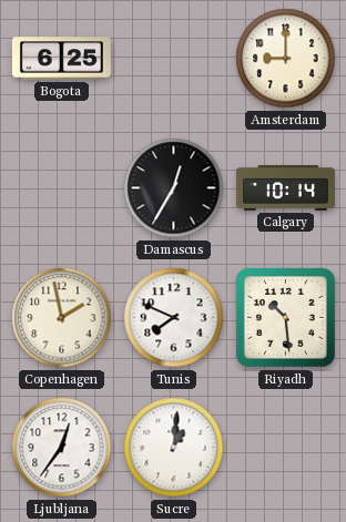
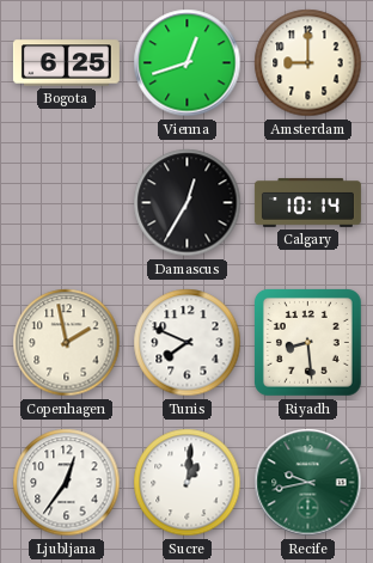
Vienna: none -> 12:42
Riyadh: 10:29 -> 8:29
Recife: none -> 9:43
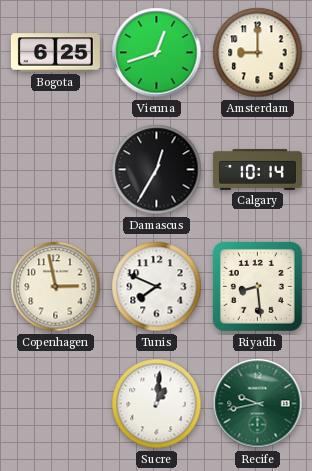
Copenhagen: 1:58 -> 2:58
Ljubljana: 12:36 -> none
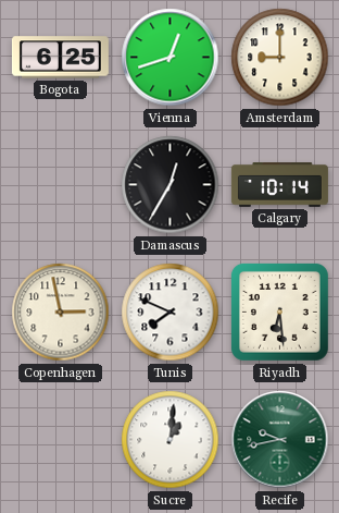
Riyadh: 8:29 -> 6:29
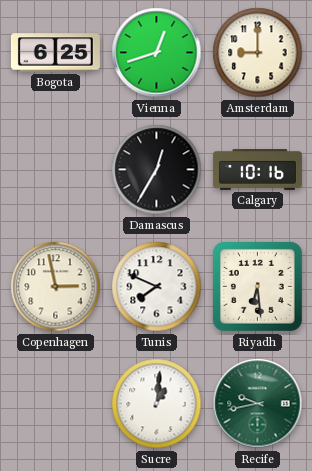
Calgary: 10:14 -> 10:16
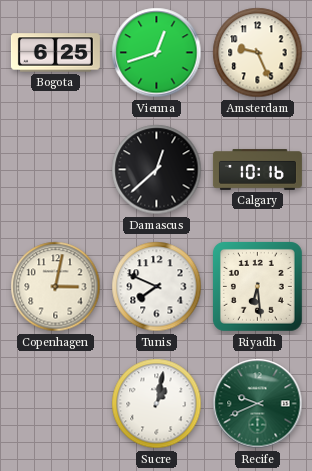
Amsterdam: 9:00 -> 9:26
Damascus: 12:35 -> 12:38
Copenhagen: 2:58 -> 3:02
Sucre: 1:01 -> 1:02
Recife: 9:43 -> 9:41
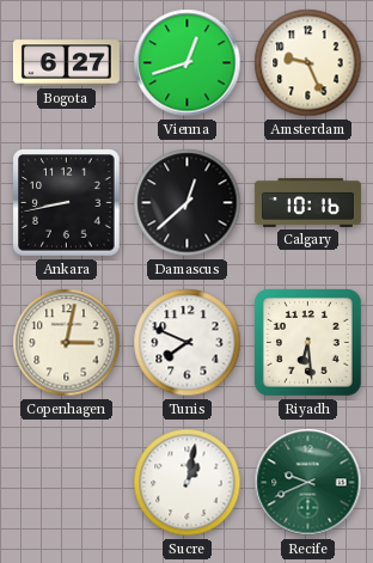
Bogota: 6:25 -> 6:27
Ankara: none -> 8:43
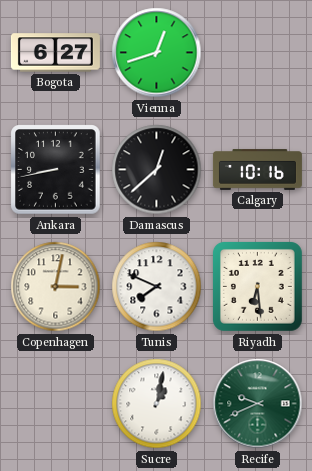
Amsterdam: 9:26 -> none
